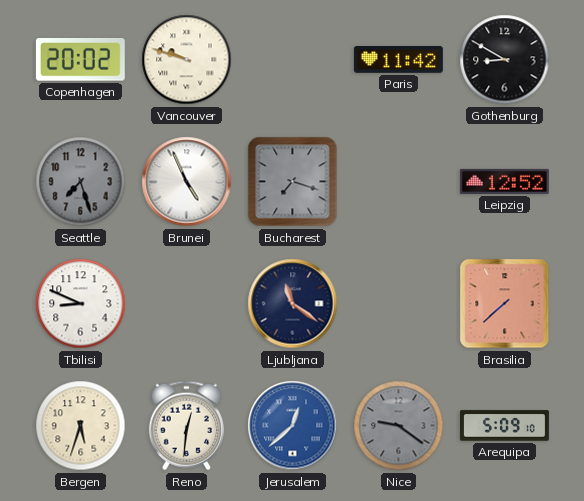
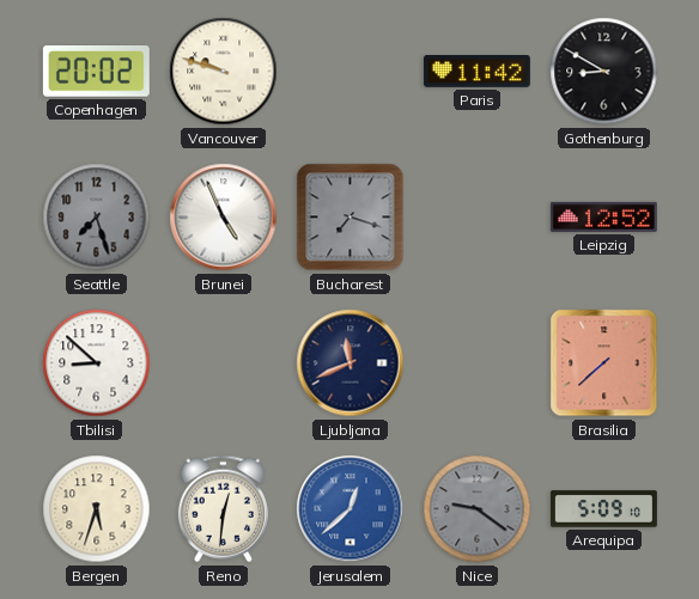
Tbilisi: 8:49 -> 8:52
Ljubljana: 11:21 -> 11:41
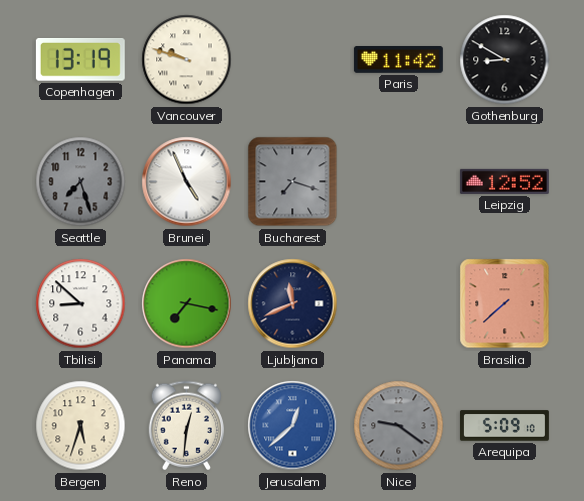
Copenhagen: 20:02 -> 13:19
Panama: none -> 7:17
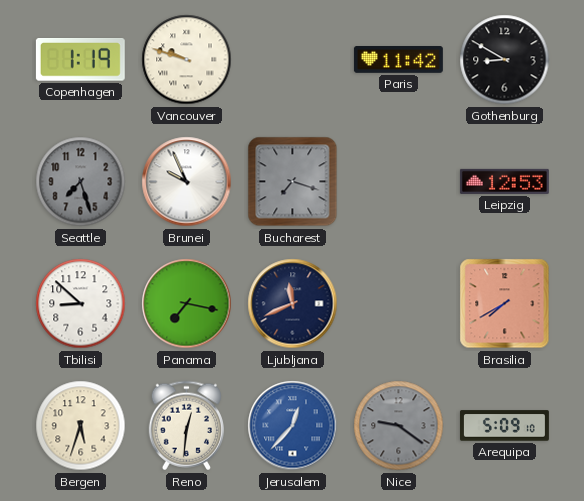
Copenhagen: 13:19 -> 1:19
Brunei: 4:56 -> 9:56
Leipzig: 12:52 -> 12:53
Brasilia: 7:38 -> 7:40
Jerusalem: 12:38 -> 12:37
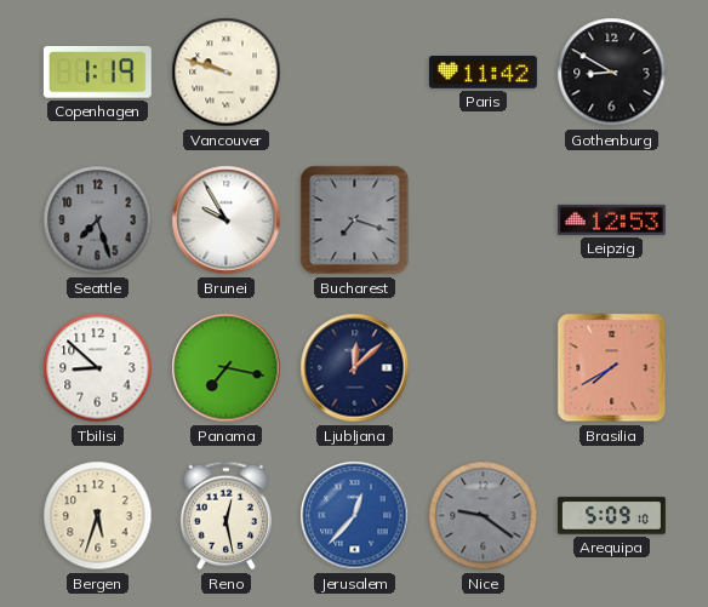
Brunei: 9:56 -> 9:55
Ljubljana: 11:41 -> 12:08
Reno: 12:31 -> 12:28
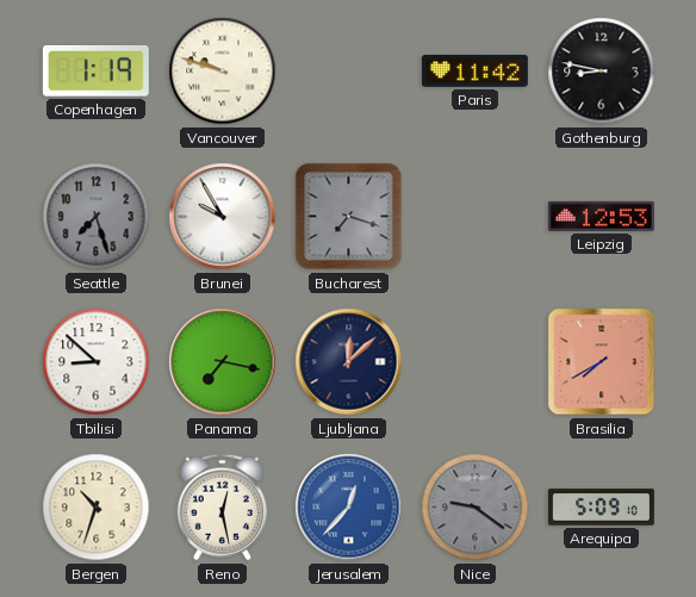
Gothenburg: 8:50 -> 8:47
Bergen: 5:33 -> 10:33
